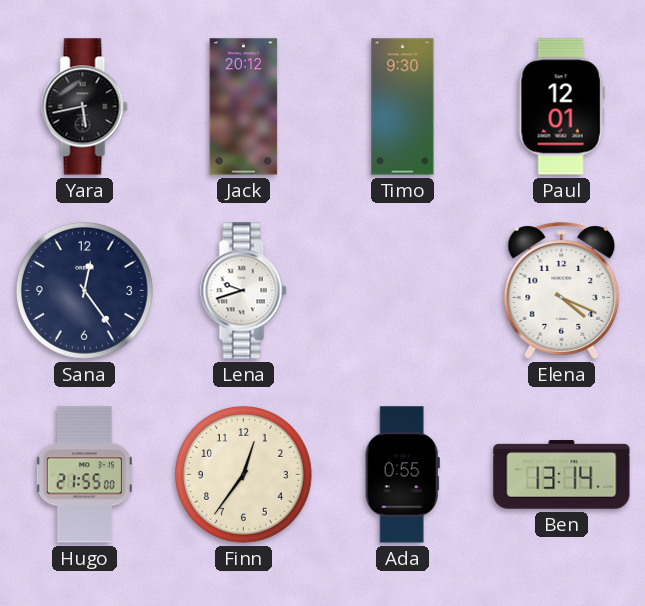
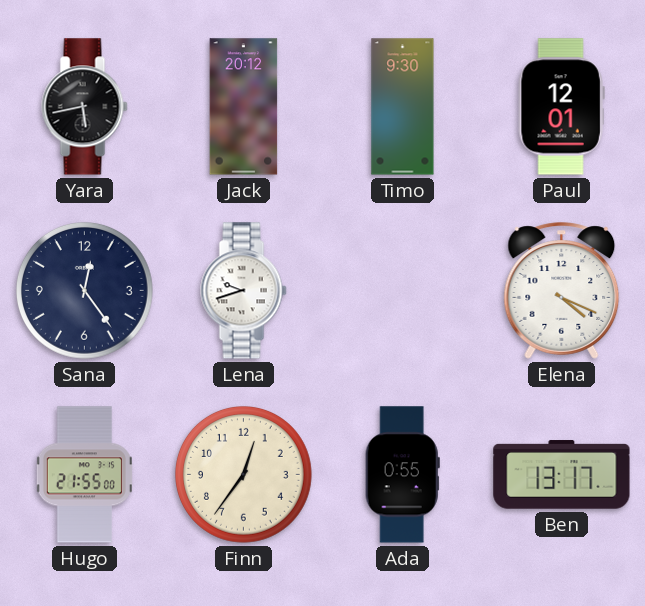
Ben: 13:14 -> 13:17
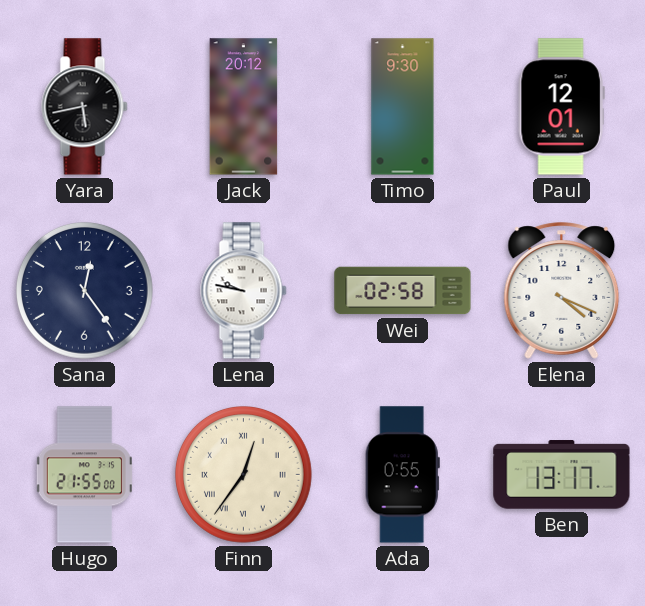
Lena: 9:42 -> 9:47
Wei: none -> 02:58
Finn numerals: Arabic -> Roman
